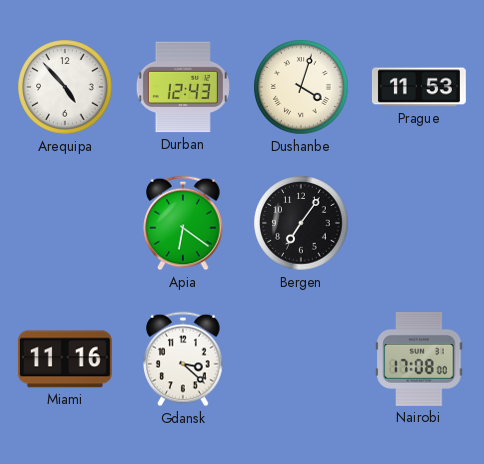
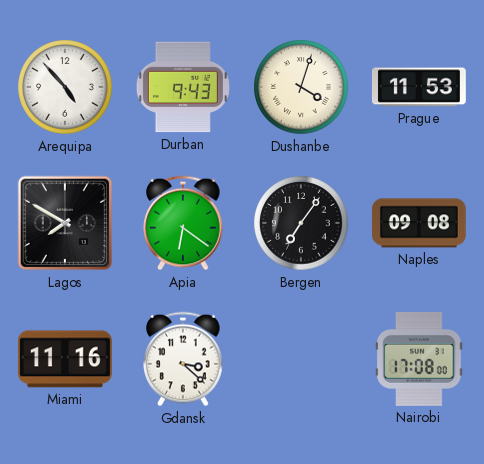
Durban: 12:43 -> 9:43
Lagos: none -> 7:50
Naples: none -> 09:08
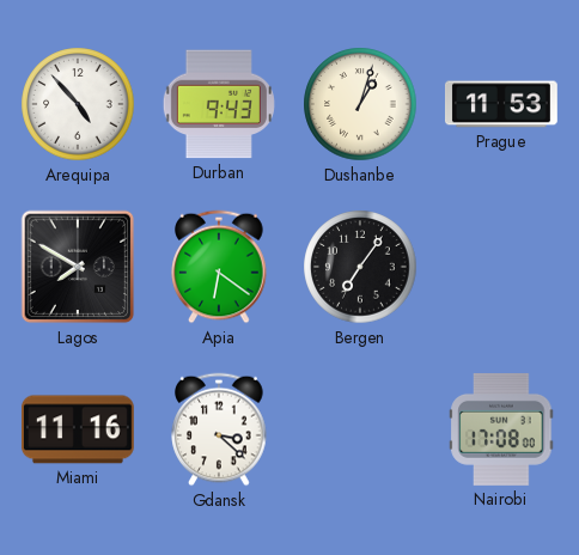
Dushanbe: 4:03 -> 1:03
Naples: 09:08 -> none
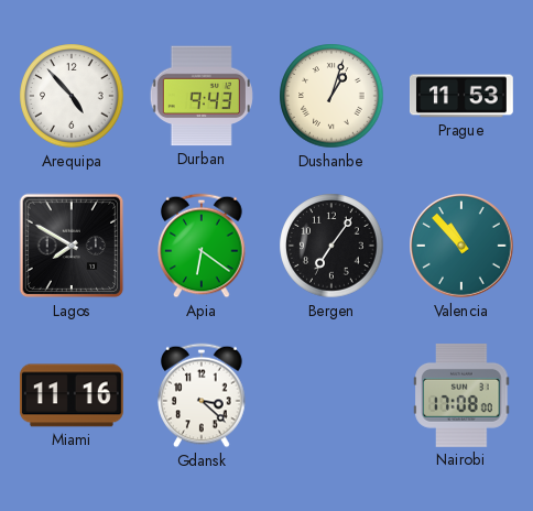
Valencia: none -> 10:53
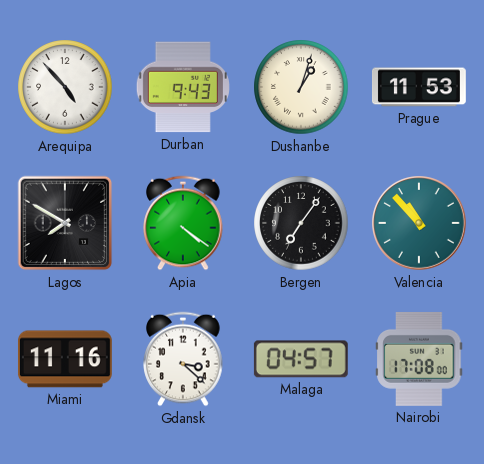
Apia: 6:21 -> 4:21
Malaga: none -> 04:57
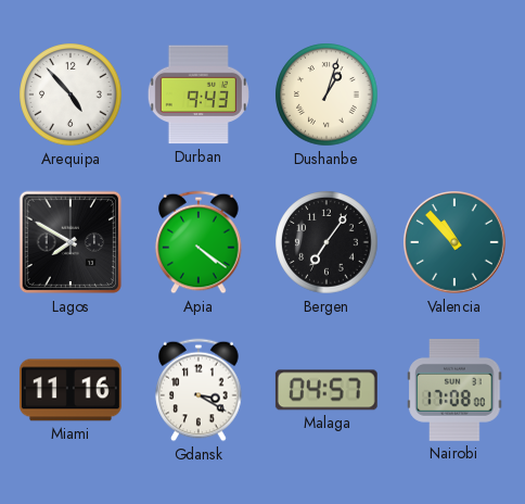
Prague: 11:53 -> none
Gdansk: 3:22 -> 3:20
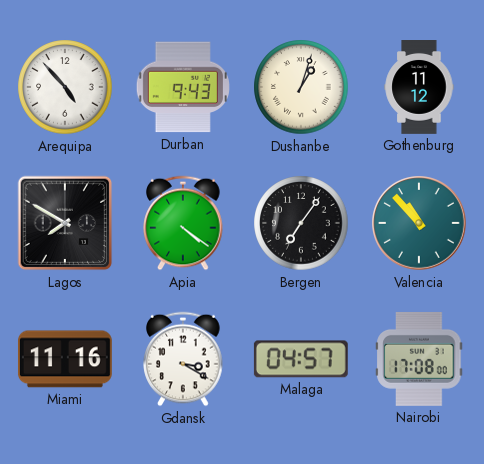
Gothenburg: none -> 11:12
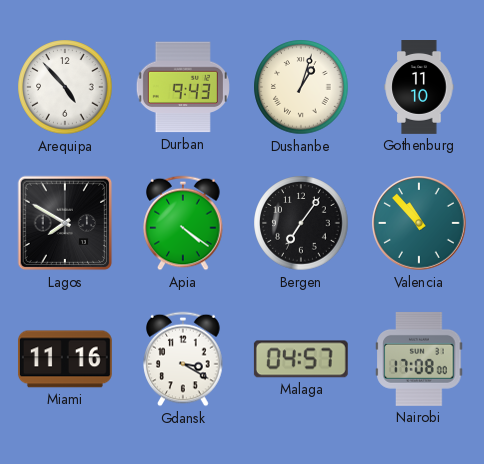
Gothenburg: 11:12 -> 11:10
